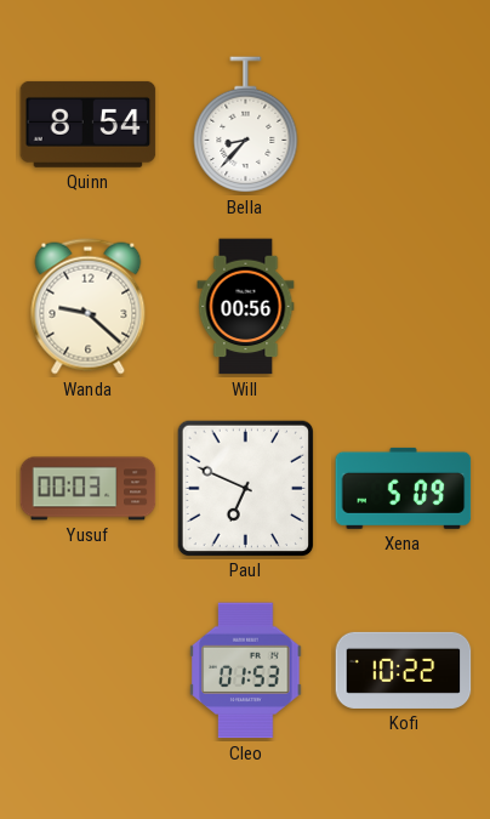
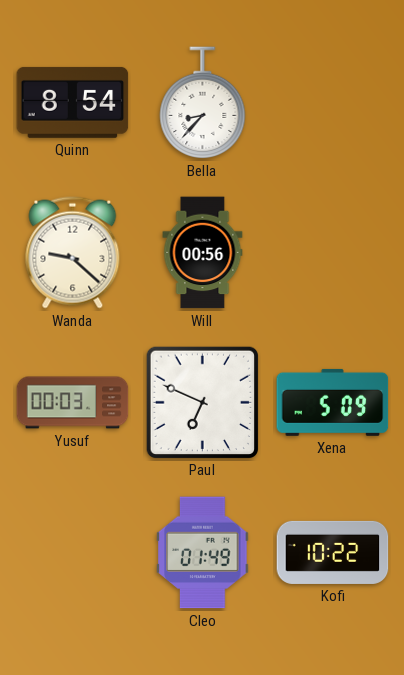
Cleo: 01:53 -> 01:49
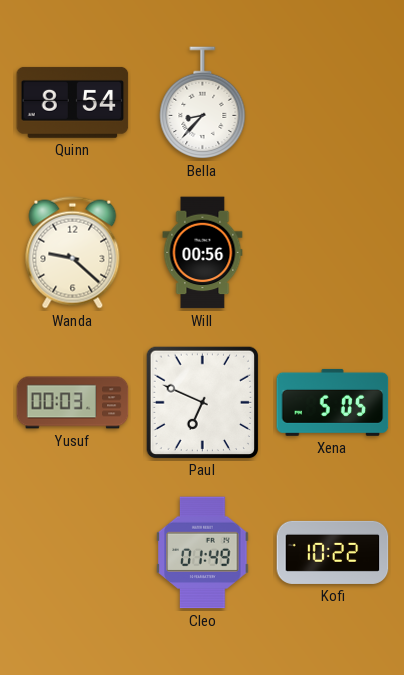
Xena: 5:09 -> 5:05
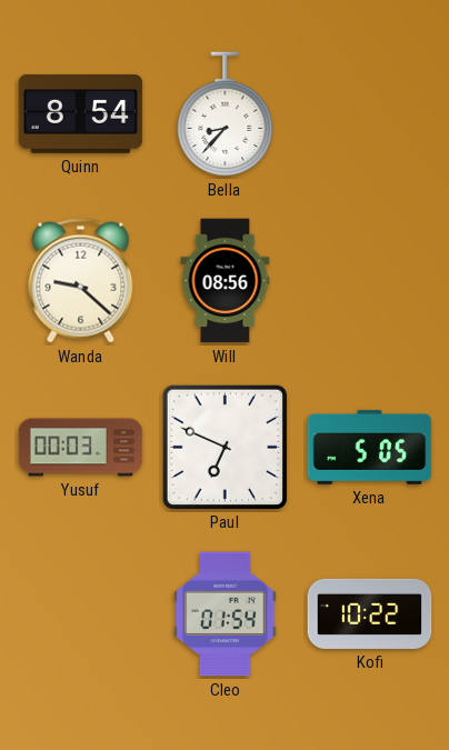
Will: 00:56 -> 08:56
Cleo: 01:49 -> 01:54
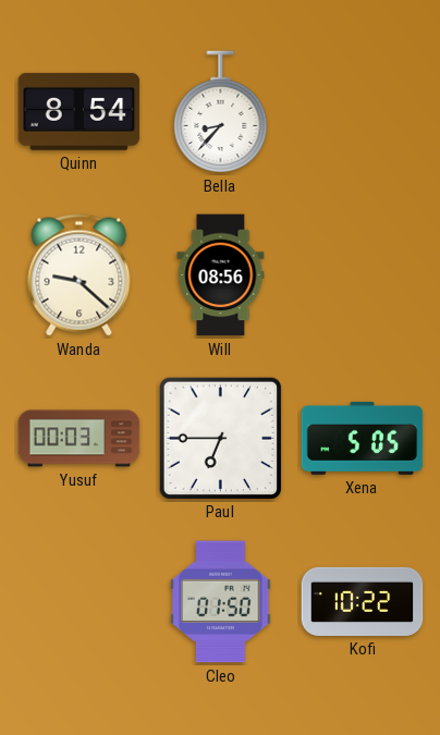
Paul: 6:49 -> 6:45
Cleo: 01:54 -> 01:50
